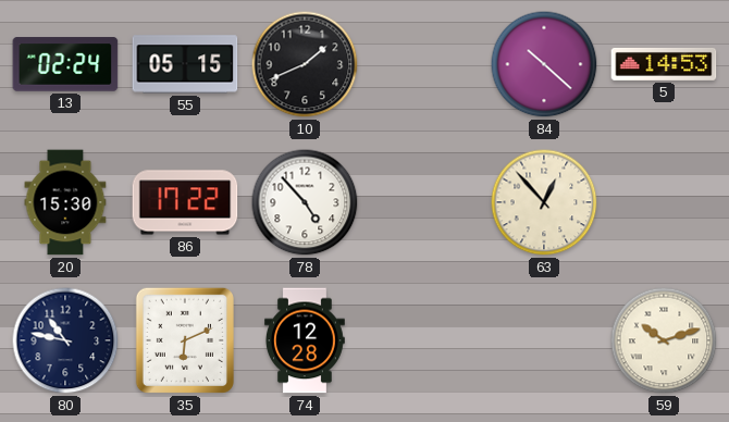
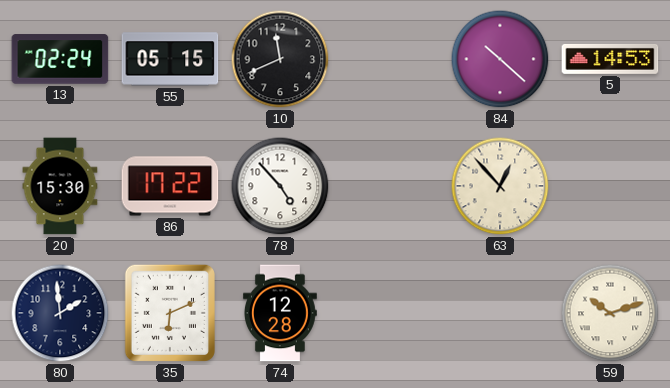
10: 1:41 -> 11:41
80: 10:47 -> 1:59
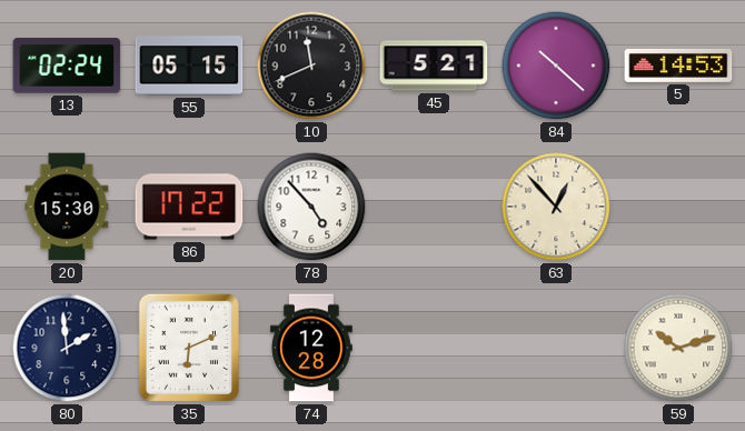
45: none -> 5:21
